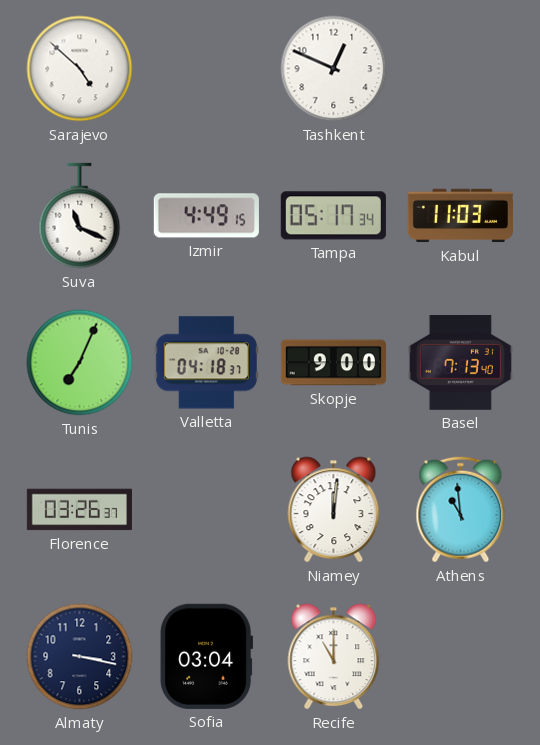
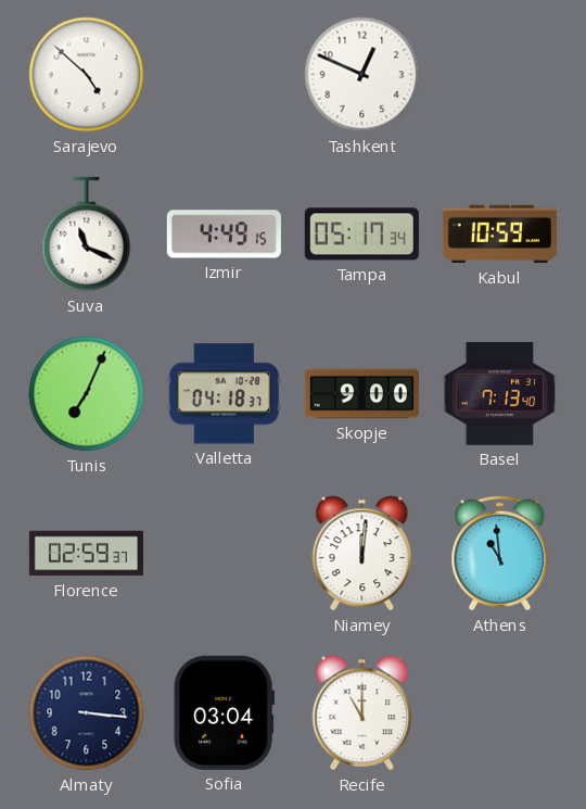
Kabul: 11:03 -> 10:59
Florence: 03:26 -> 02:59
Almaty: 3:17 -> 3:16
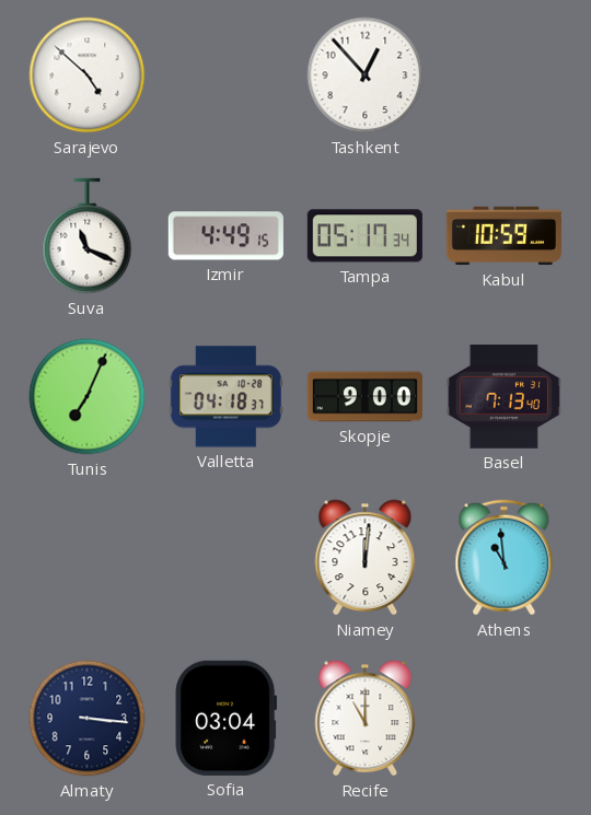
Tashkent: 12:49 -> 12:53
Florence: 02:59 -> none
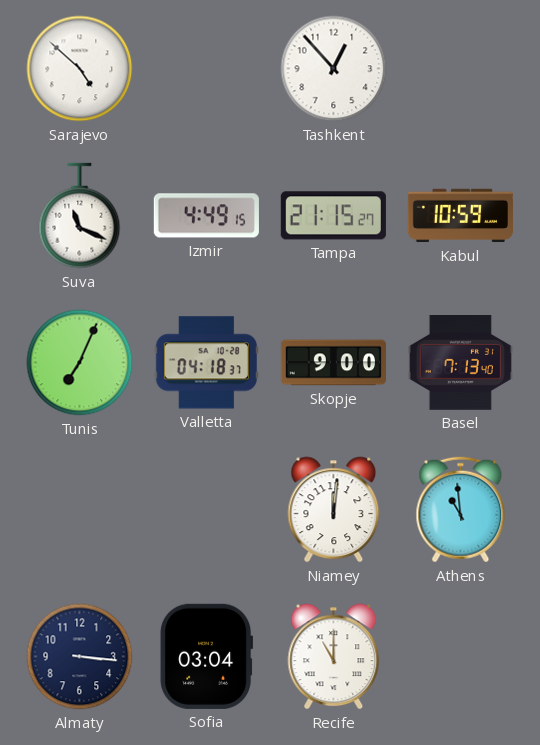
Tampa: 05:17 -> 21:15
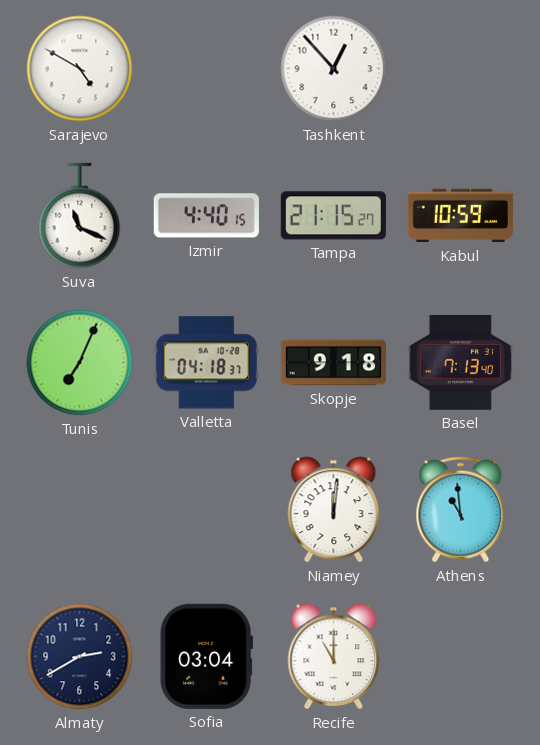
Sarajevo: 4:52 -> 4:50
Izmir: 4:49 -> 4:40
Skopje: 9:00 -> 9:18
Almaty: 3:16 -> 2:40
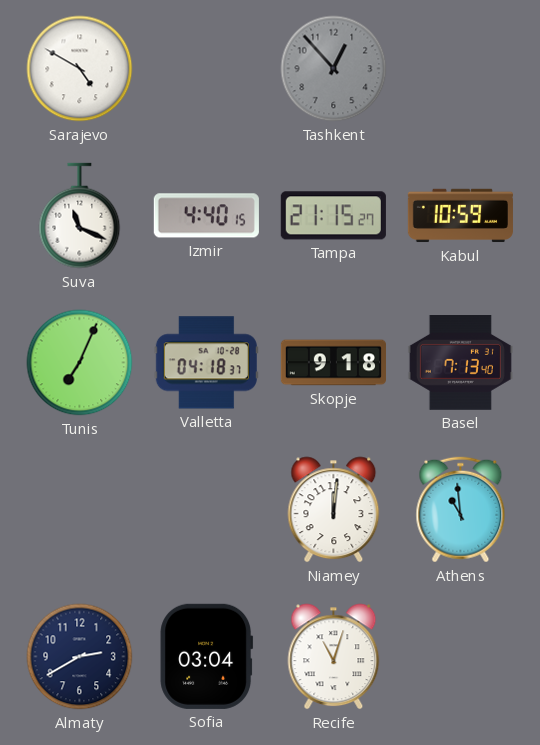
Tashkent dial: white -> grey
Recife: 11:00 -> 11:03
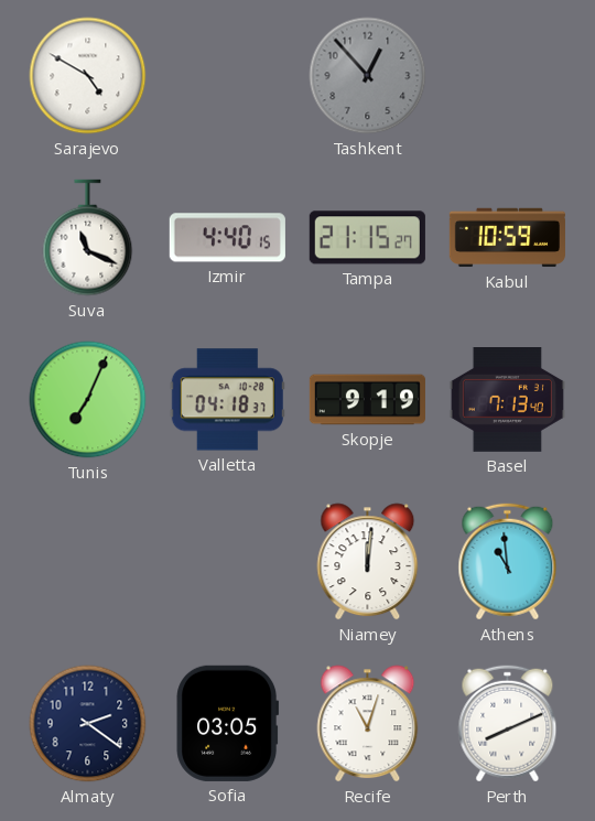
Skopje: 9:18 -> 9:19
Almaty: 2:40 -> 2:21
Sofia: 03:04 -> 03:05
Perth: none -> 8:11
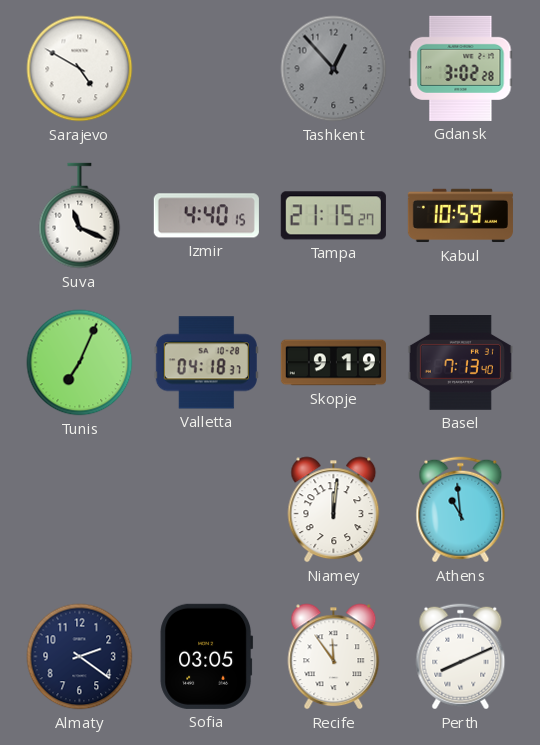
Gdansk: none -> 3:02
Recife: 11:03 -> 11:54
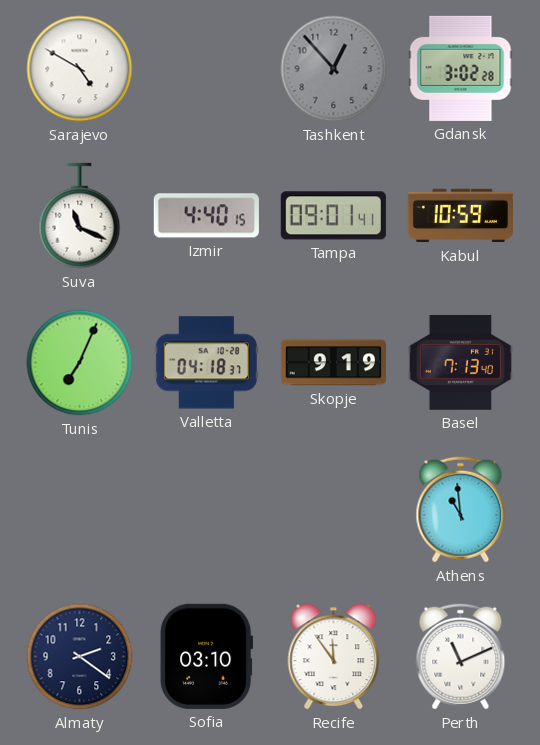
Tampa: 21:15 -> 09:01
Niamey: 12:01 -> none
Sofia: 03:05 -> 03:10
Perth: 8:11 -> 11:11
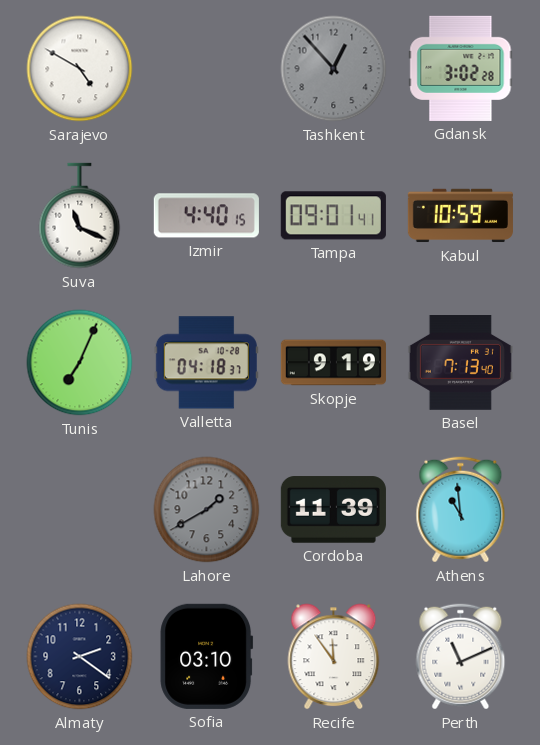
Lahore: none -> 1:40
Cordoba: none -> 11:39
